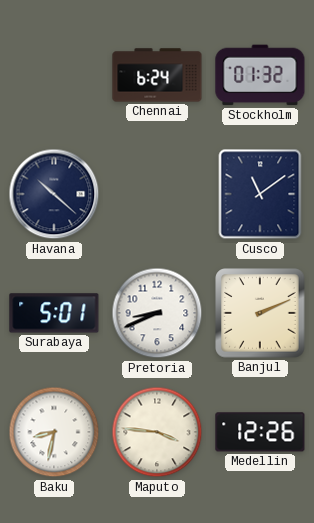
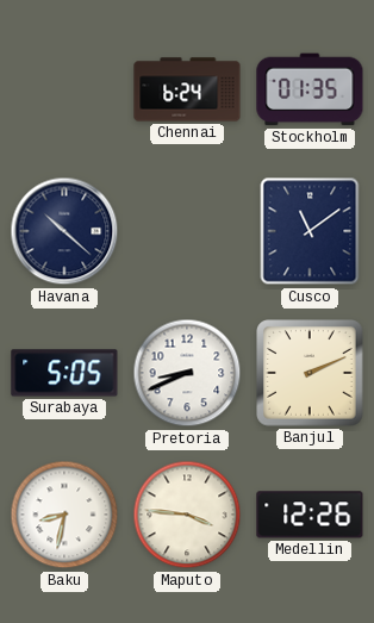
Stockholm: 01:32 -> 01:35
Surabaya: 5:01 -> 5:05
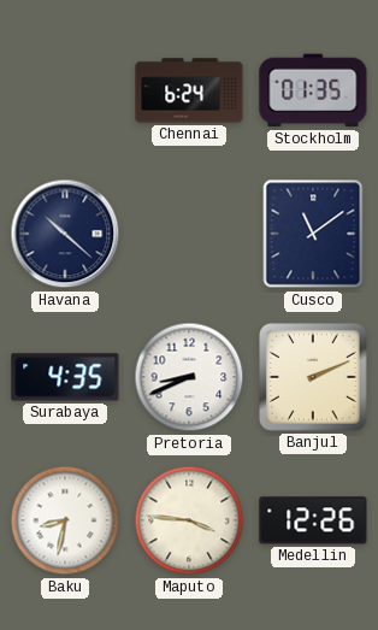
Surabaya: 5:05 -> 4:35
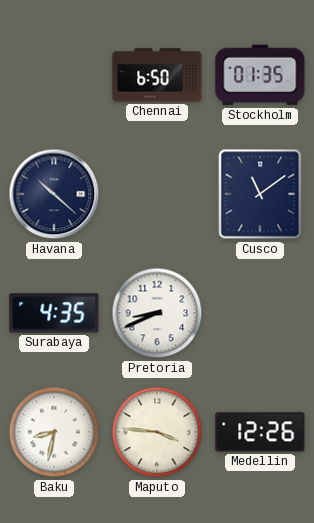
Chennai: 6:24 -> 6:50
Banjul: 2:11 -> none
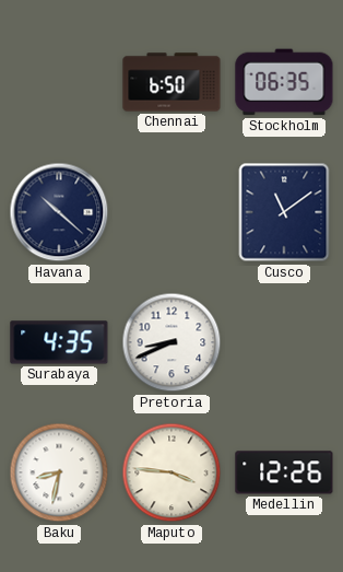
Stockholm: 01:35 -> 06:35
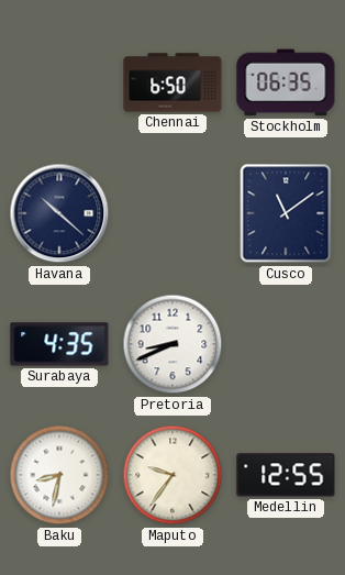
Maputo: 3:46 -> 9:36
Medellin: 12:26 -> 12:55
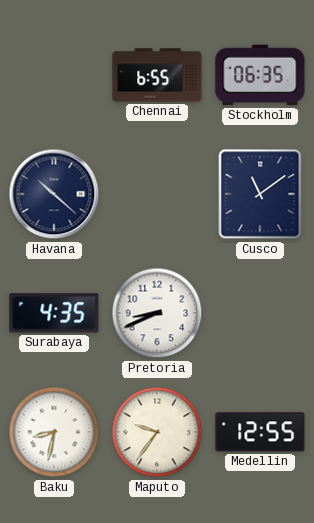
Chennai: 6:50 -> 6:55
